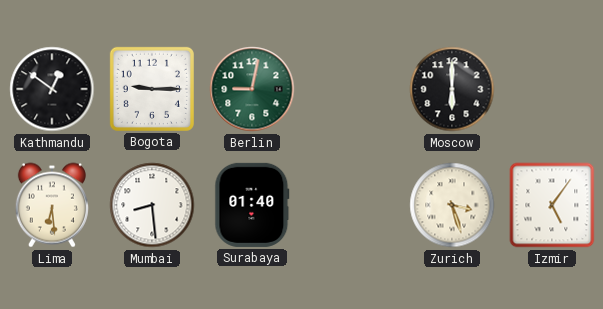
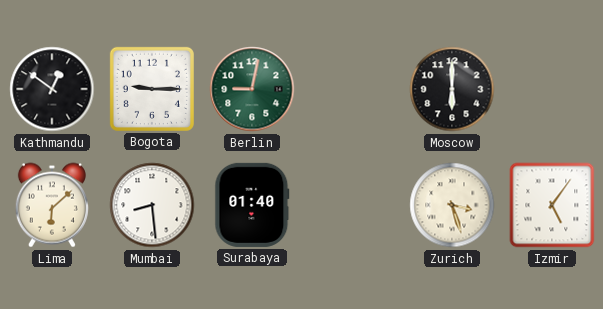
Lima: 6:29 -> 6:08
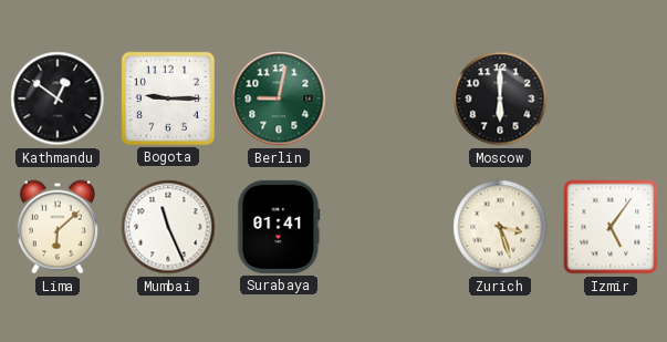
Mumbai: 8:29 -> 11:26
Surabaya: 01:40 -> 01:41
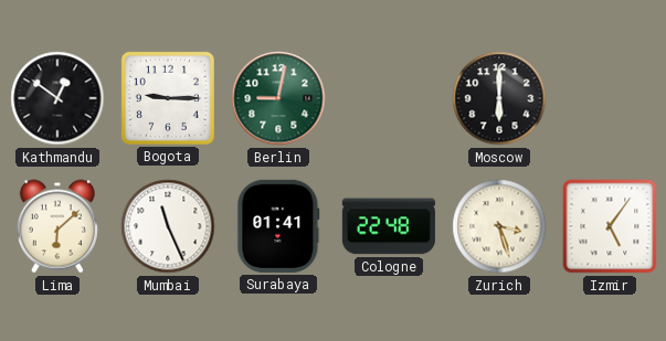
Cologne: none -> 22:48
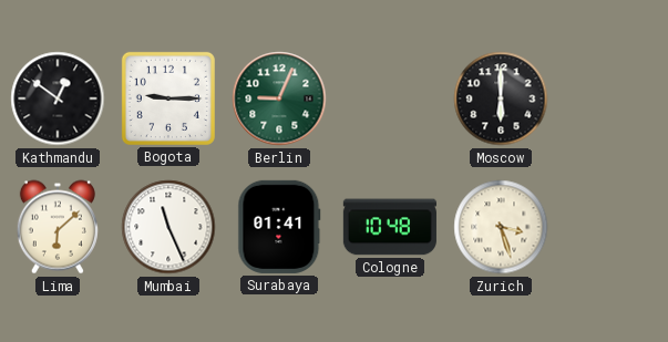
Berlin: 9:02 -> 9:04
Cologne: 22:48 -> 10:48
Izmir: 5:06 -> none
